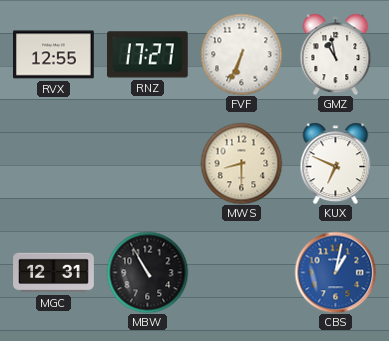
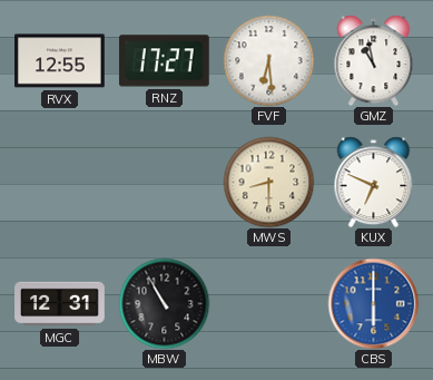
FVF: 6:34 -> 6:29
CBS: 1:02 -> 6:00
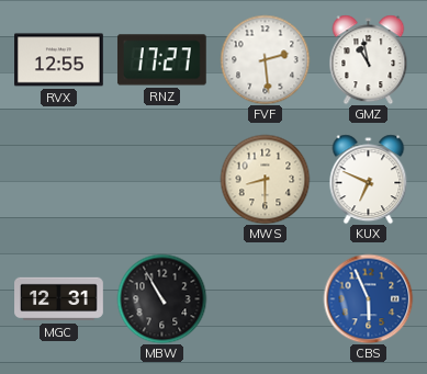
FVF: 6:29 -> 2:29
CBS: 6:00 -> 5:56
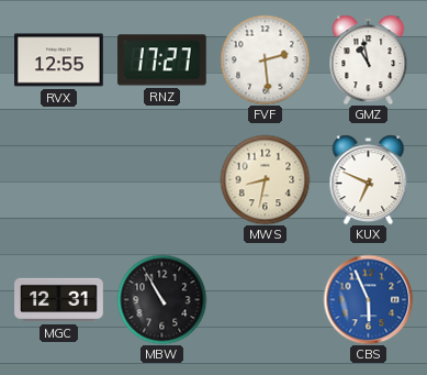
MWS: 8:30 -> 8:32
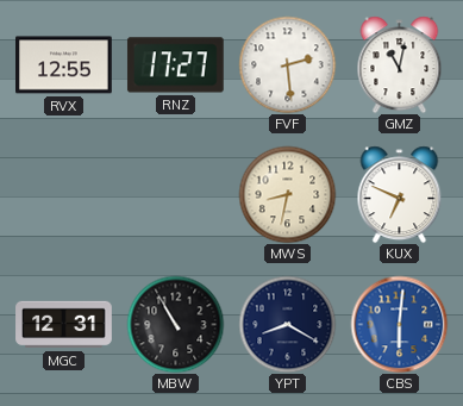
GMZ: 10:58 -> 11:02
YPT: none -> 8:20
CBS: 5:56 -> 6:01
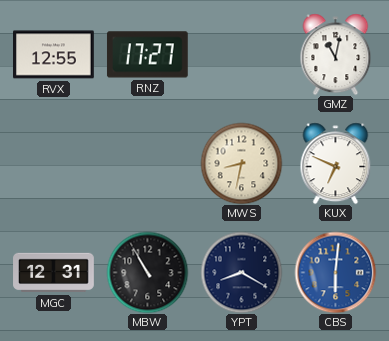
FVF: 2:29 -> none
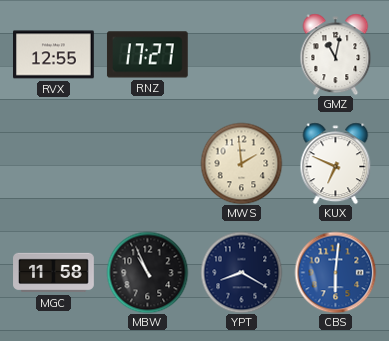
MWS: 8:32 -> 1:59
MGC: 12:31 -> 11:58
MBW: 10:55 -> 10:56
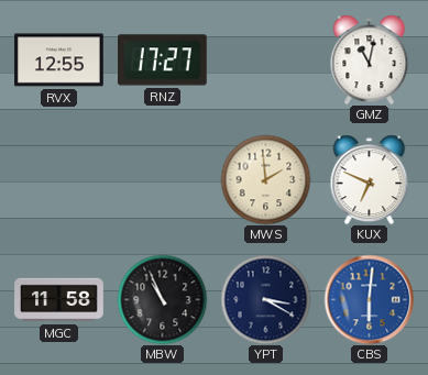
YPT: 8:20 -> 3:20
